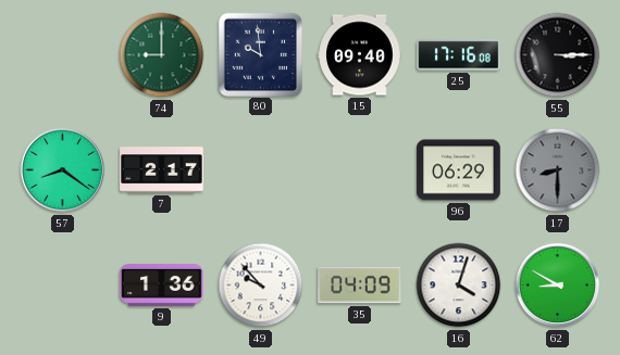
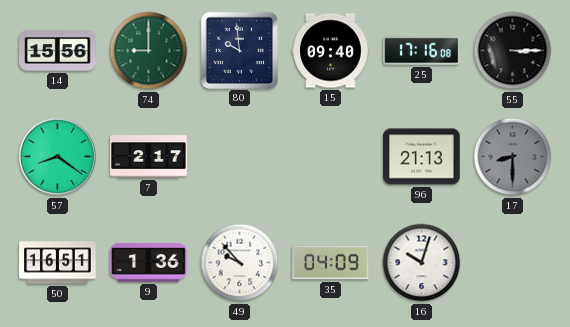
14: none -> 15:56
96: 06:29 -> 21:13
50: none -> 16:51
16: 4:03 -> 10:03
62: 8:50 -> none
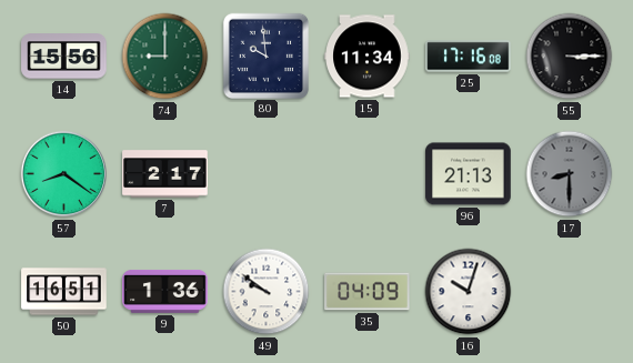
15: 09:40 -> 11:34
49: 9:53 -> 9:51
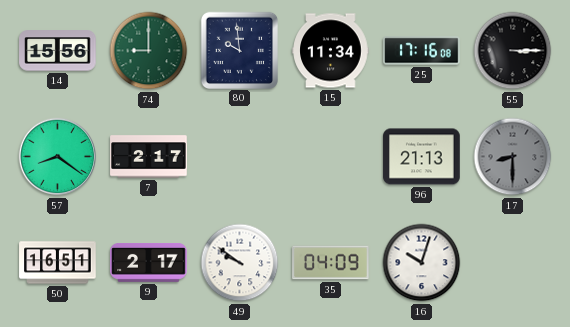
9: 1:36 -> 2:17
